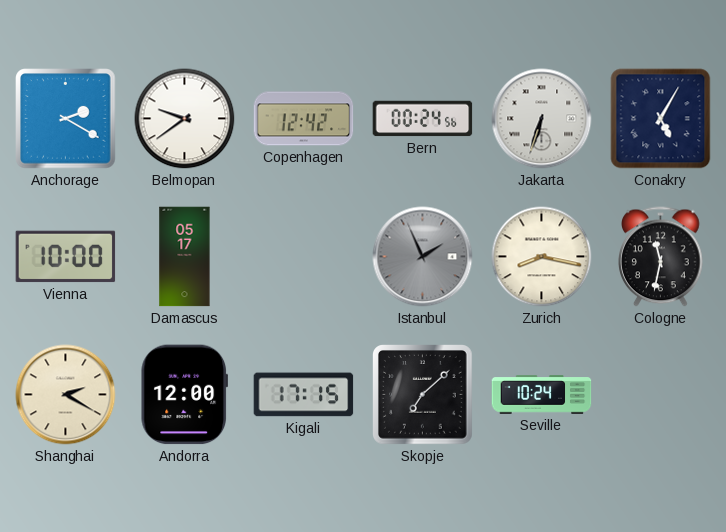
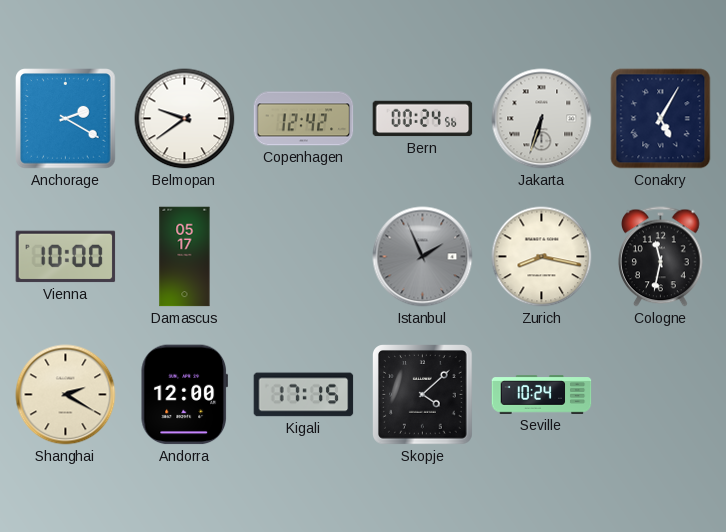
Skopje: 7:08 -> 4:08
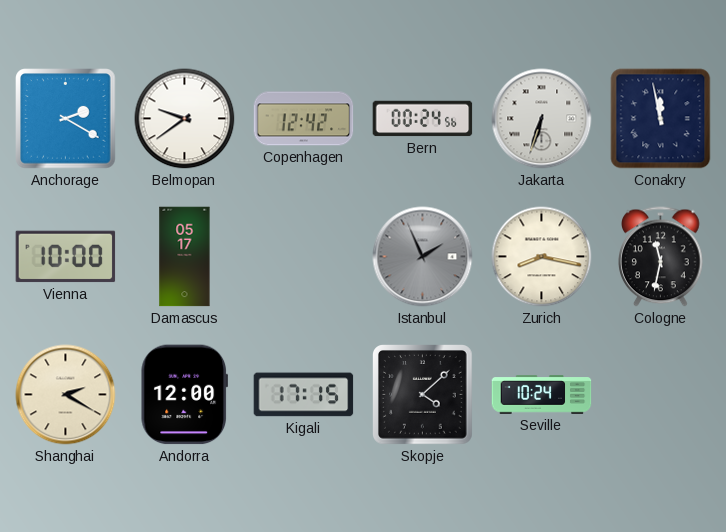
Conakry: 5:05 -> 11:58
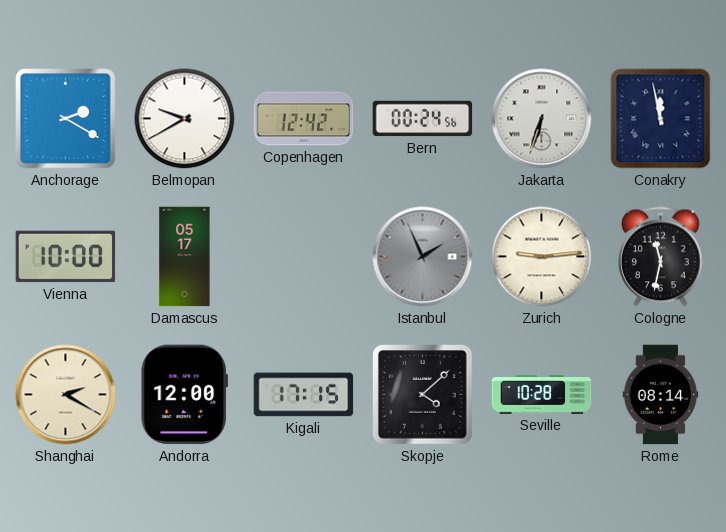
Belmopan: 9:39 -> 9:40
Zurich: 8:17 -> 9:14
Seville: 10:24 -> 10:28
Rome: none -> 08:14
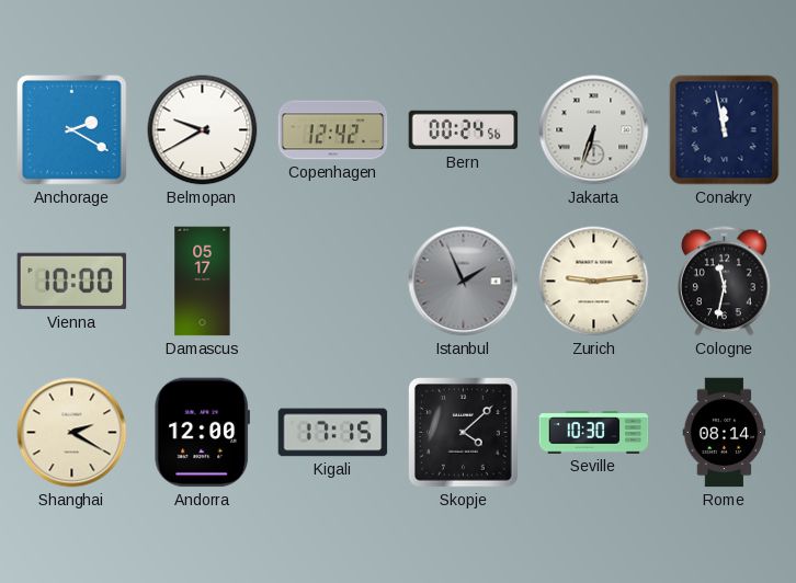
Seville: 10:28 -> 10:30
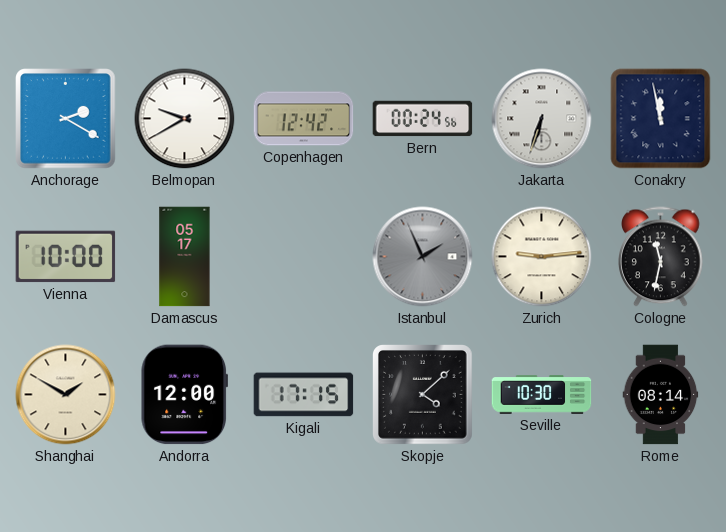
Shanghai: 2:20 -> 1:50
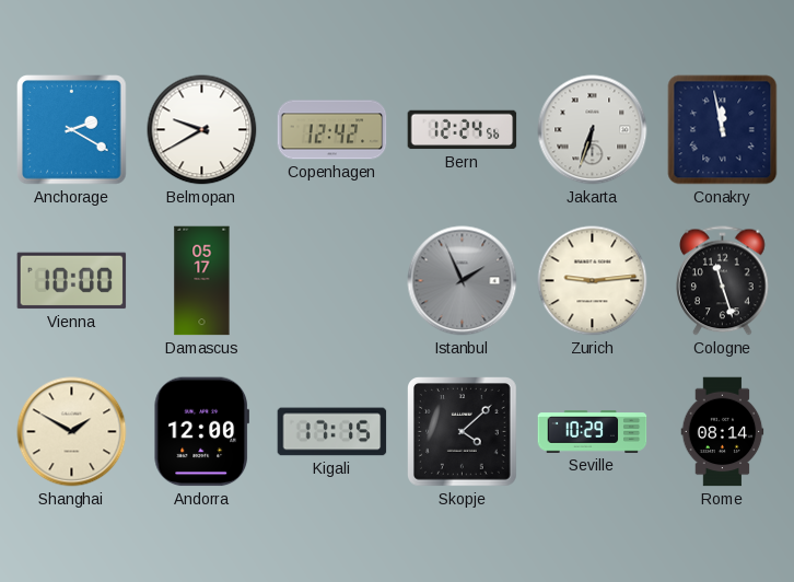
Bern: 00:24 -> 12:24
Cologne: 11:32 -> 11:27
Seville: 10:30 -> 10:29
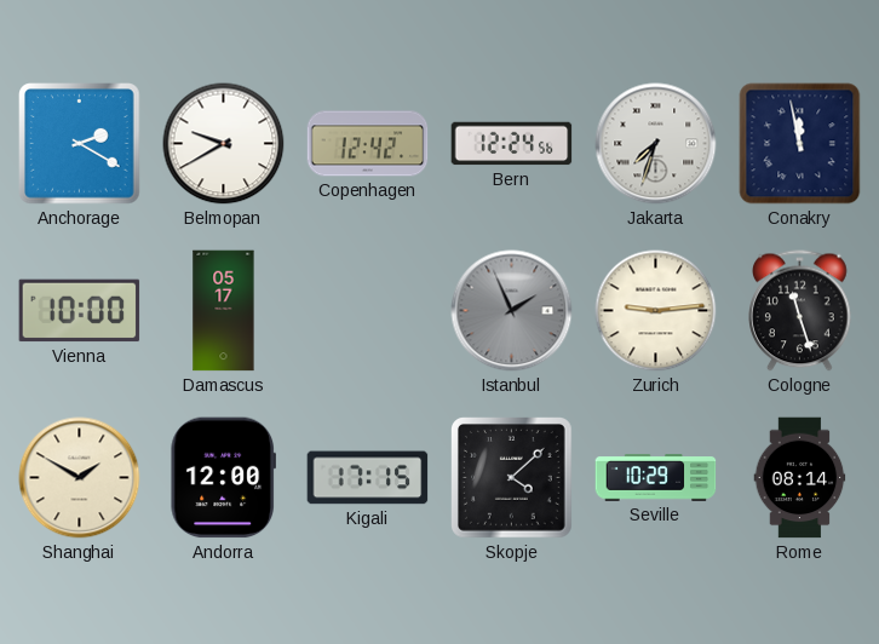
Jakarta: 6:33 -> 7:33
